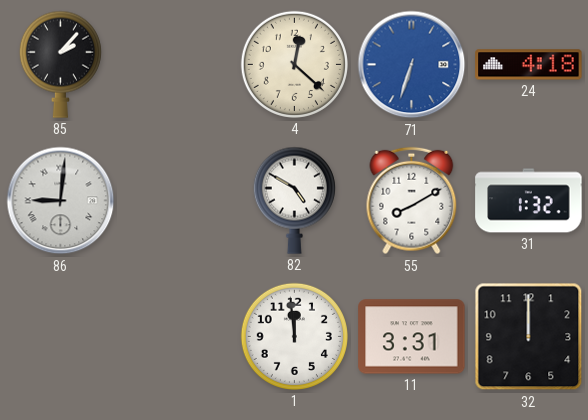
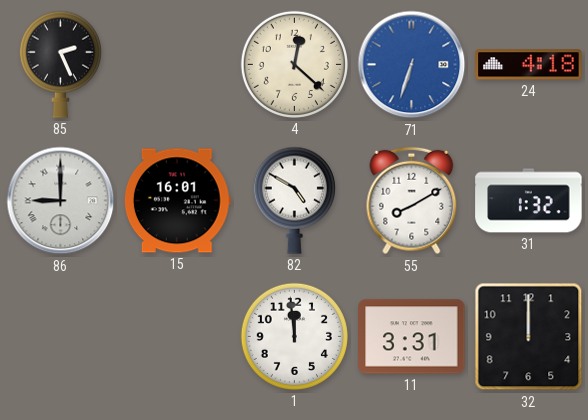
85: 2:07 -> 2:26
86: 9:01 -> 9:00
15: none -> 16:01
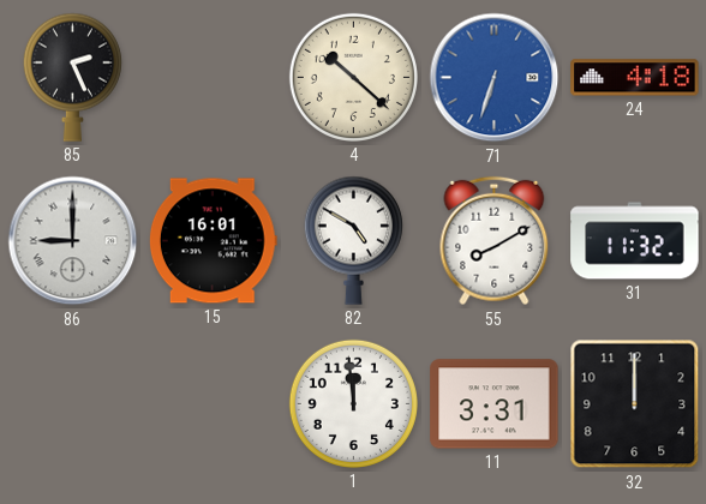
4: 12:22 -> 10:22
31: 1:32 -> 11:32
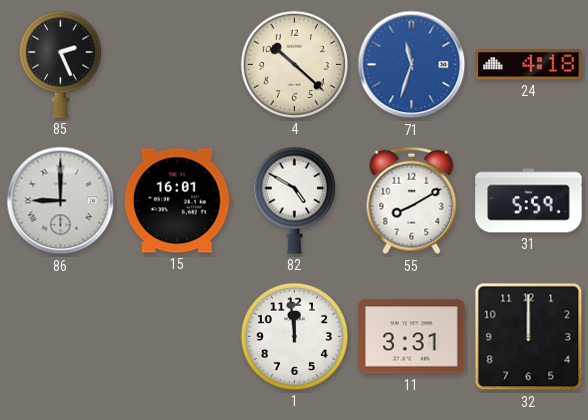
71: 6:33 -> 11:33
31: 11:32 -> 5:59
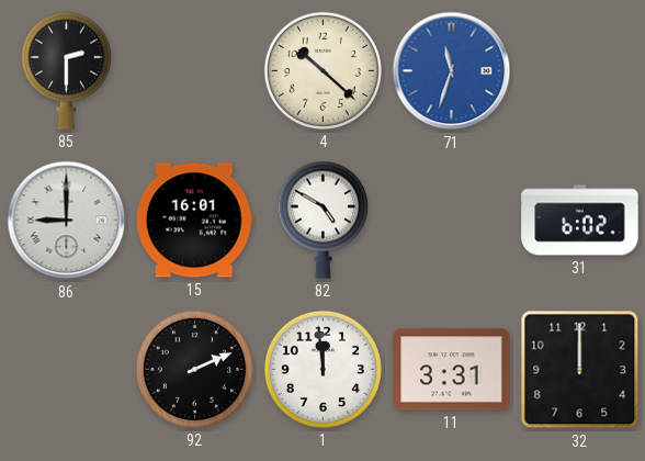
85: 2:26 -> 2:30
24: 4:18 -> none
55: 8:10 -> none
31: 5:59 -> 6:02
92: none -> 2:11
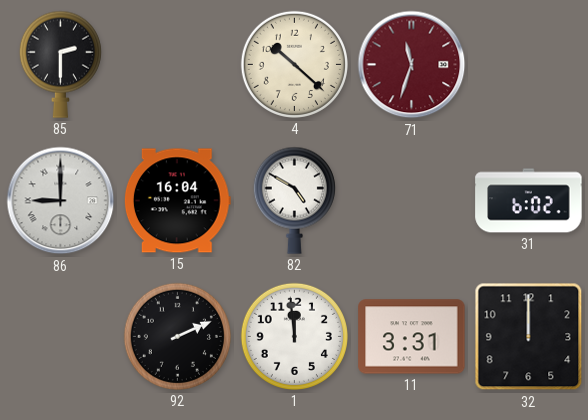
71 dial: blue -> burgundy
15: 16:01 -> 16:04
